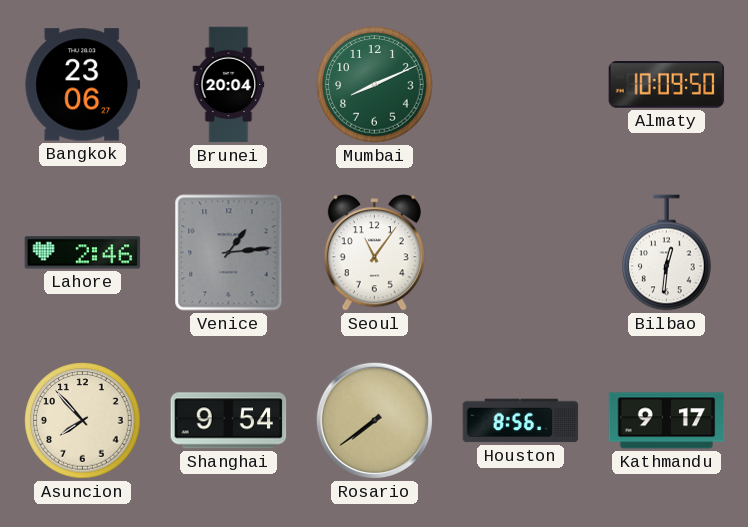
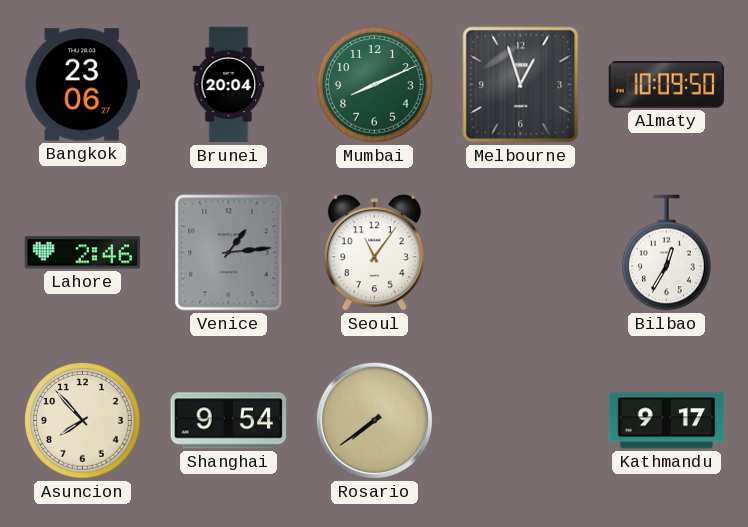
Melbourne: none -> 12:57
Bilbao: 12:31 -> 12:35
Houston: 8:56 -> none
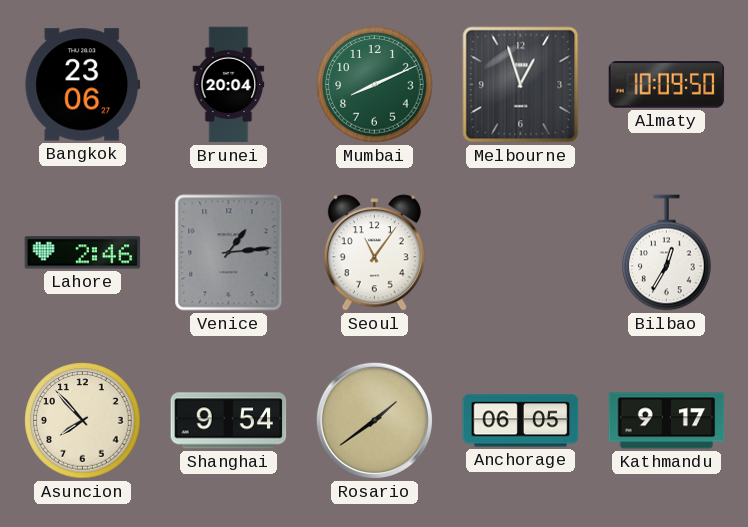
Rosario: 7:39 -> 1:39
Anchorage: none -> 06:05
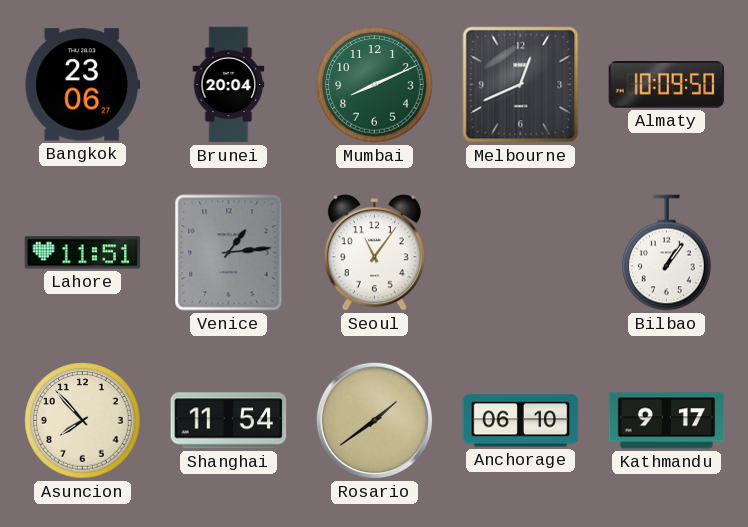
Melbourne: 12:57 -> 12:41
Lahore: 2:46 -> 11:51
Bilbao: 12:35 -> 1:06
Shanghai: 9:54 -> 11:54
Anchorage: 06:05 -> 06:10
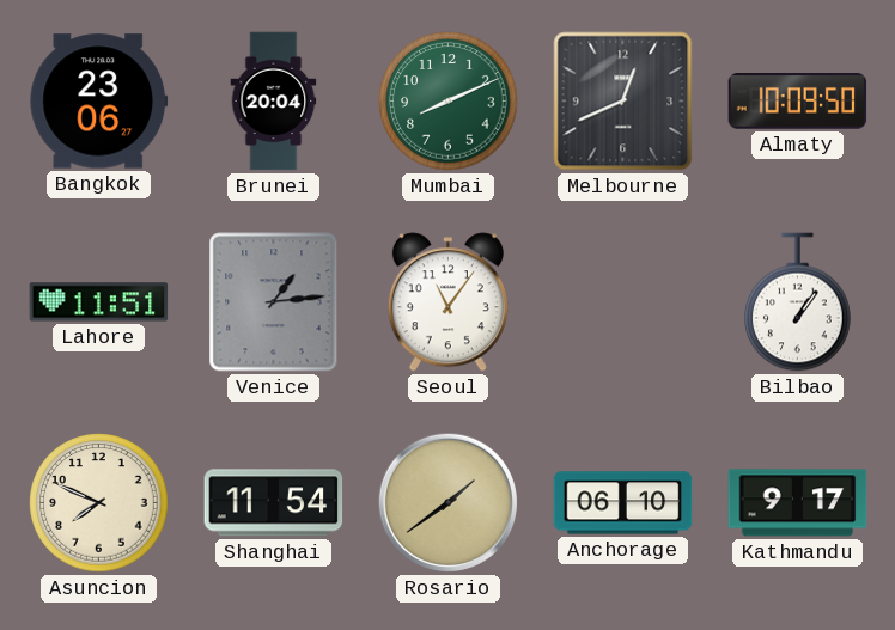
Asuncion: 7:53 -> 7:49
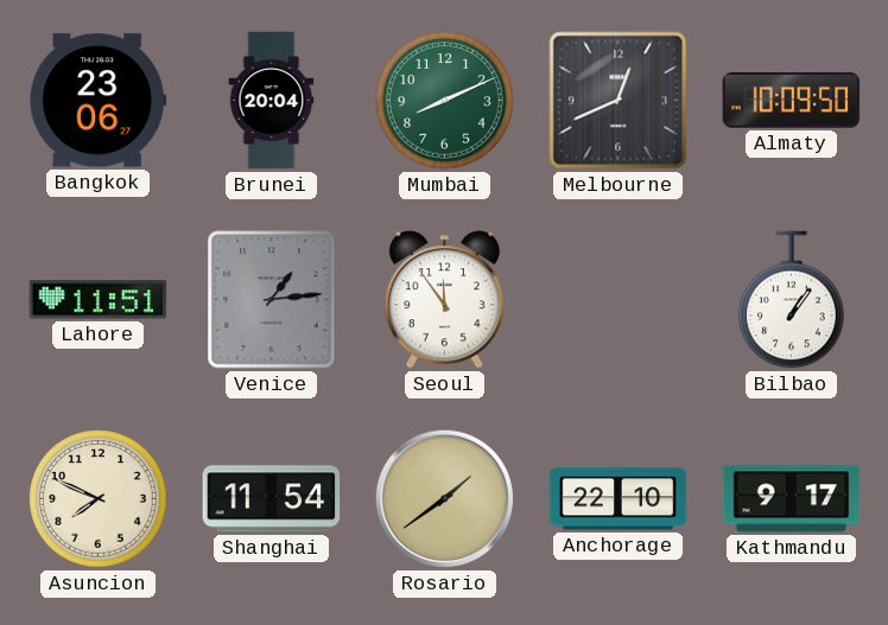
Seoul: 11:06 -> 11:54
Anchorage: 06:10 -> 22:10
